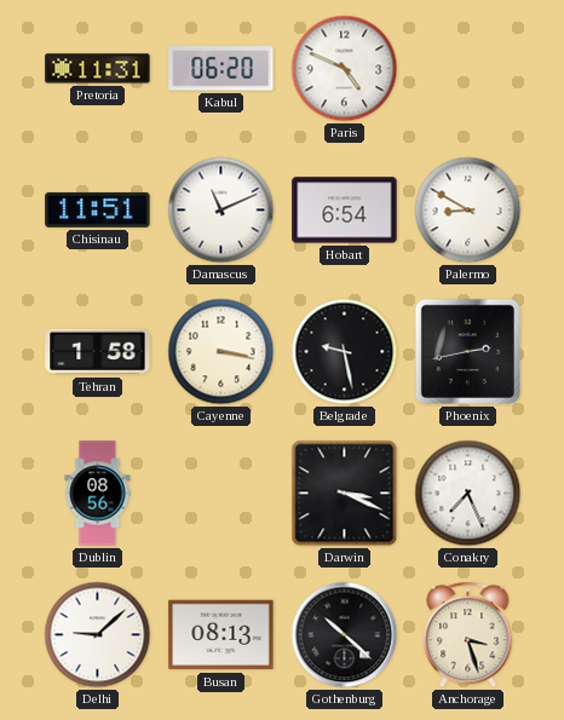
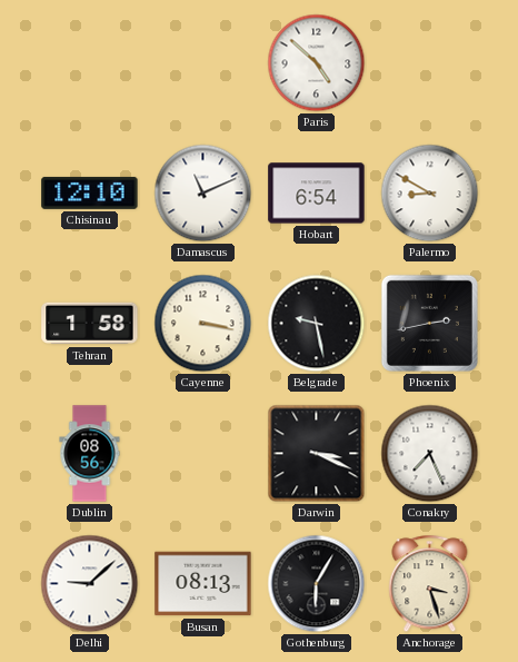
Pretoria: 11:31 -> none
Kabul: 06:20 -> none
Paris: 4:49 -> 4:52
Chisinau: 11:51 -> 12:10
Gothenburg: 10:22 -> 6:05
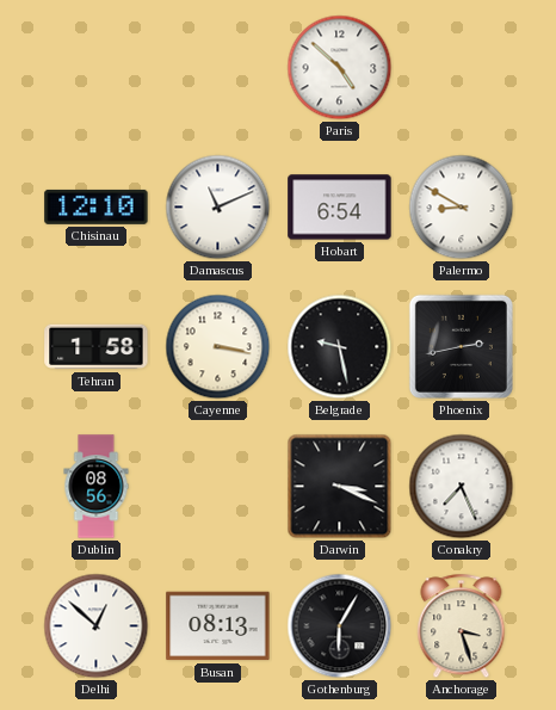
Delhi: 9:08 -> 12:52
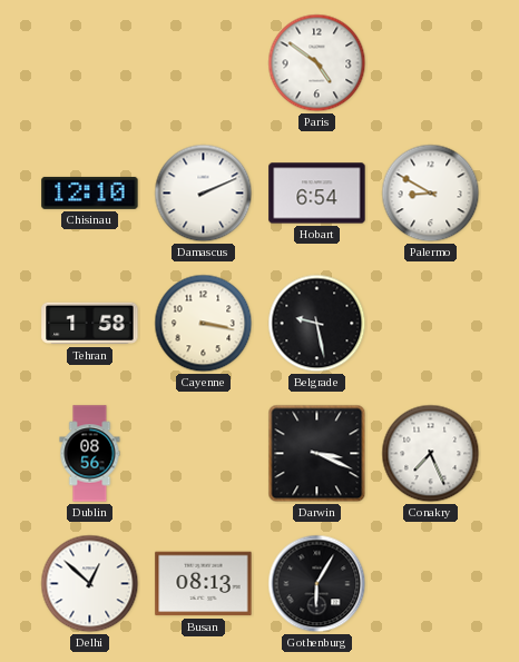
Paris: 4:52 -> 4:51
Damascus: 11:11 -> 2:11
Phoenix: 2:43 -> none
Anchorage: 3:27 -> none
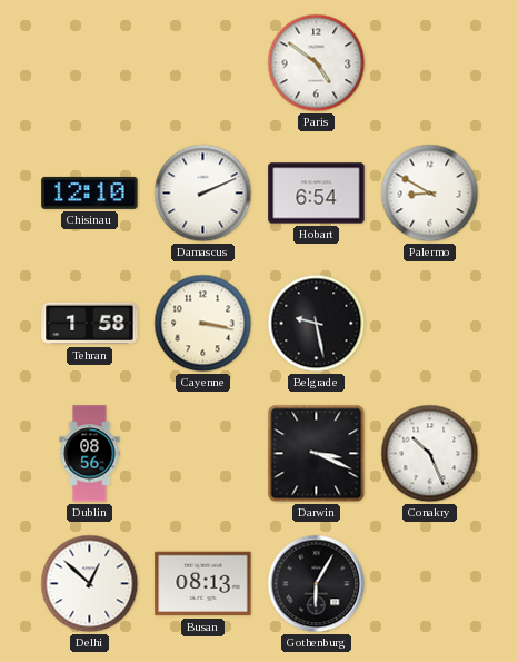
Conakry: 7:26 -> 10:26
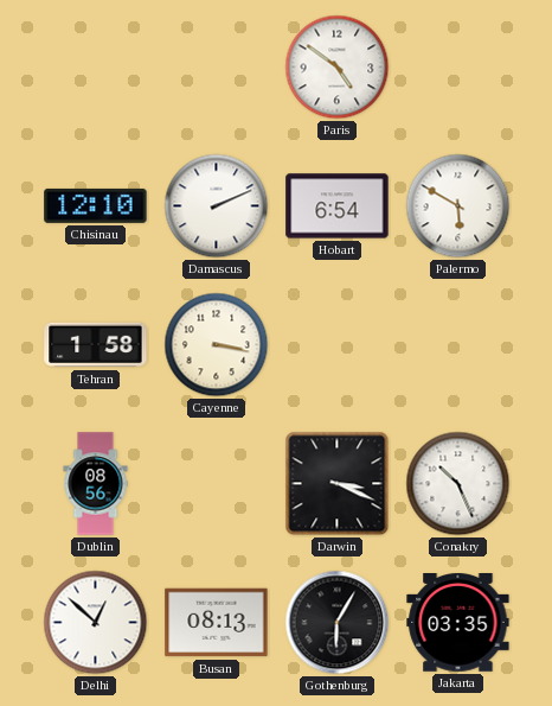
Palermo: 8:50 -> 5:50
Belgrade: 9:28 -> none
Jakarta: none -> 03:35
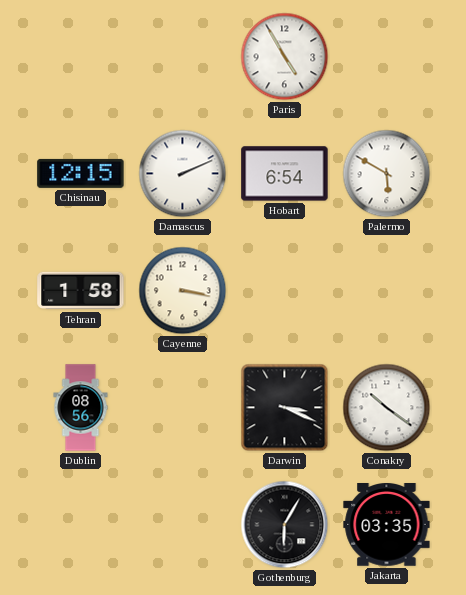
Paris: 4:51 -> 4:55
Chisinau: 12:10 -> 12:15
Conakry: 10:26 -> 10:21
Delhi: 12:52 -> none
Busan: 08:13 -> none
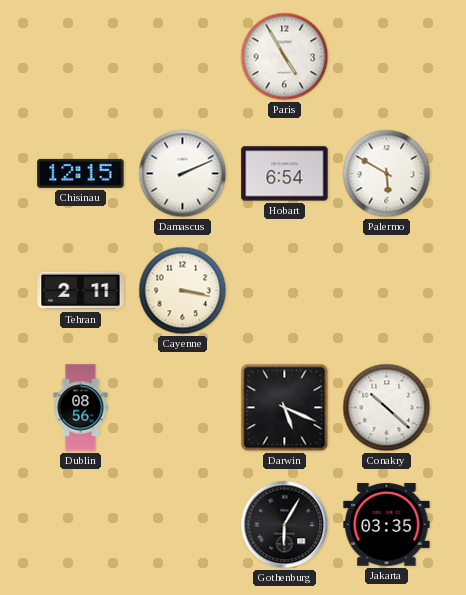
Tehran: 1:58 -> 2:11
Darwin: 3:19 -> 5:19
Conakry: 10:21 -> 10:22
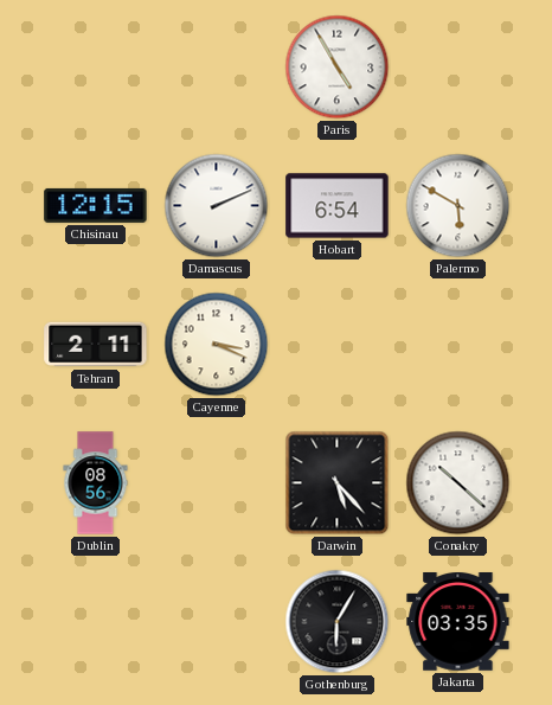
Cayenne: 3:17 -> 3:19
Darwin: 5:19 -> 5:23
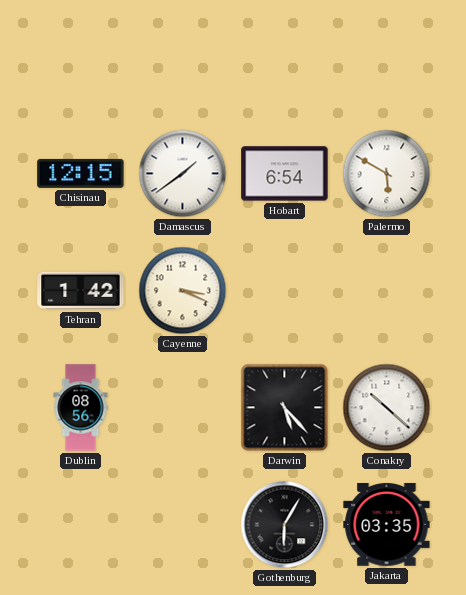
Paris: 4:55 -> none
Damascus: 2:11 -> 1:39
Tehran: 2:11 -> 1:42
